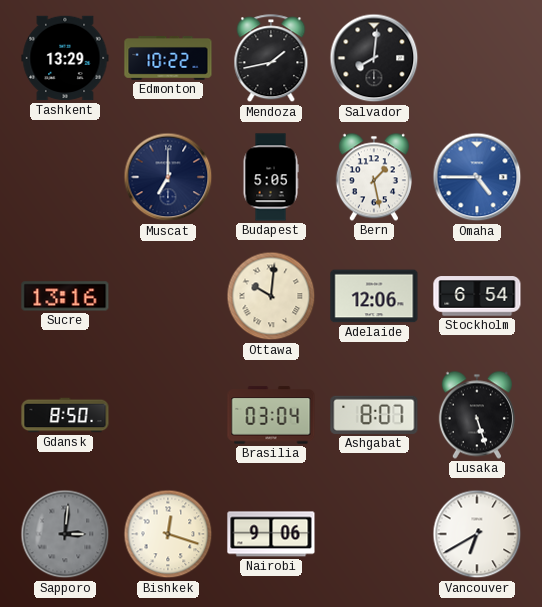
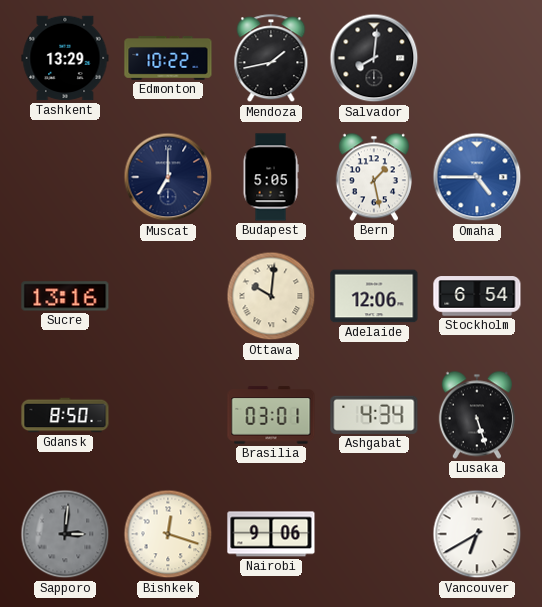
Brasilia: 03:04 -> 03:01
Ashgabat: 8:07 -> 4:34
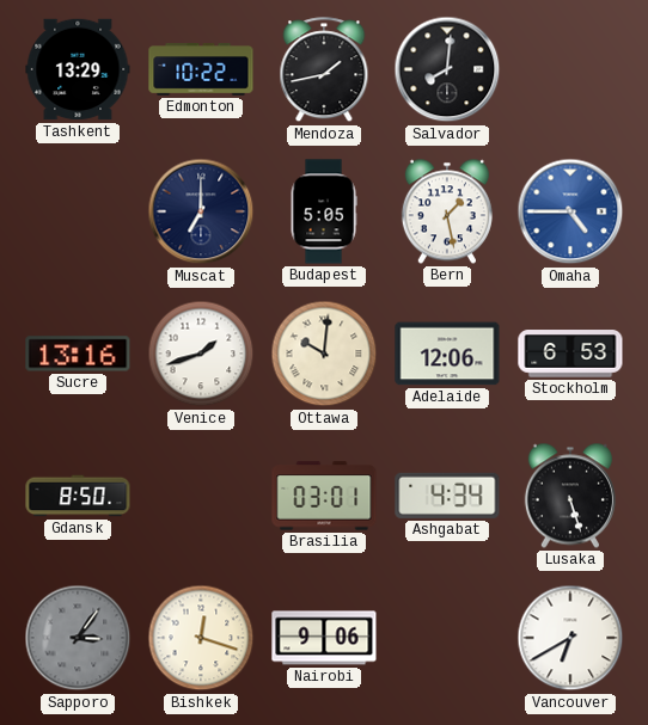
Venice: none -> 1:42
Stockholm: 6:54 -> 6:53
Sapporo: 3:01 -> 3:06
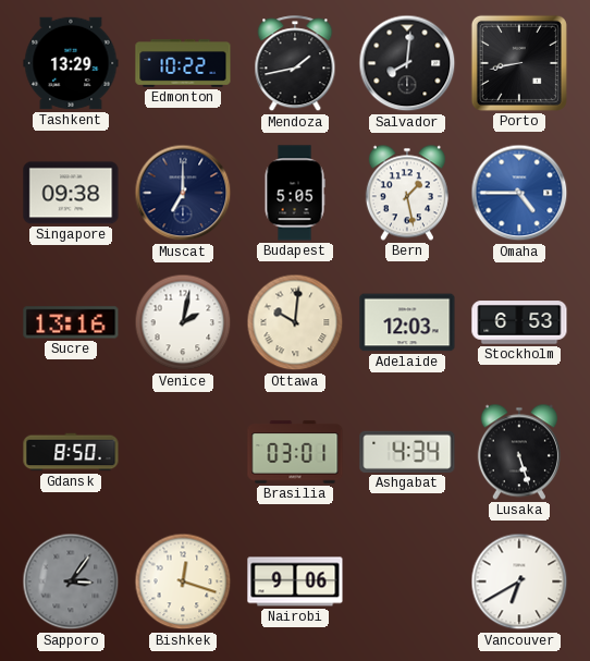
Porto: none -> 8:43
Singapore: none -> 09:38
Venice: 1:42 -> 2:02
Adelaide: 12:06 -> 12:03
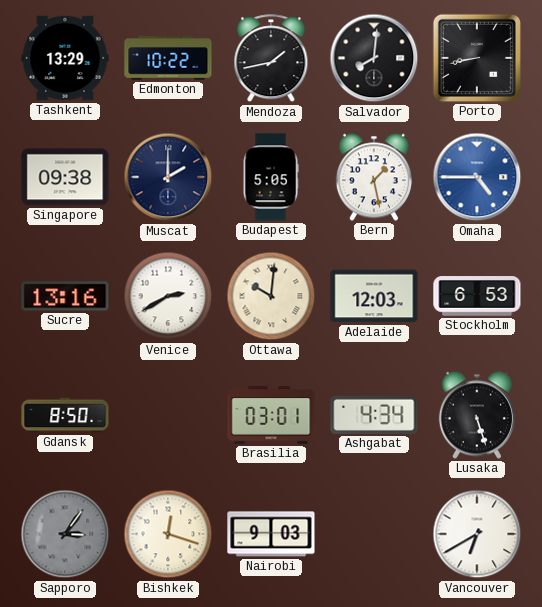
Muscat: 7:00 -> 2:00
Venice: 2:02 -> 2:40
Nairobi: 9:06 -> 9:03
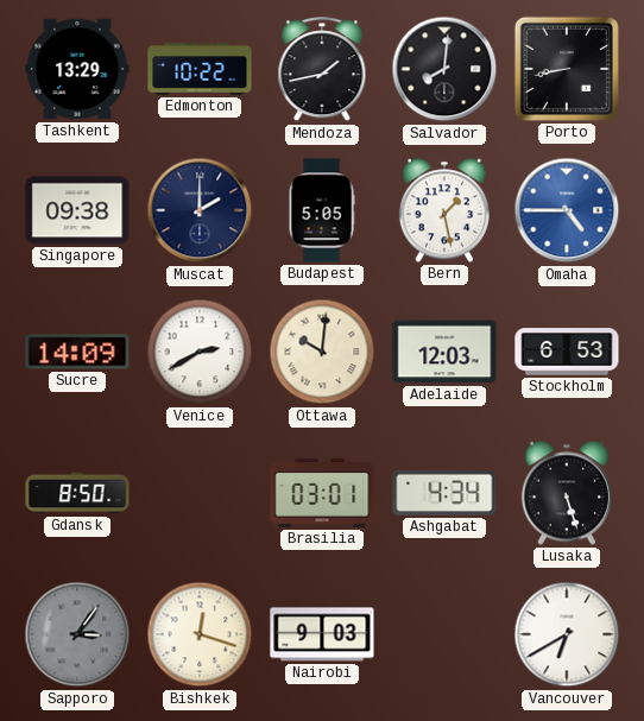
Sucre: 13:16 -> 14:09
